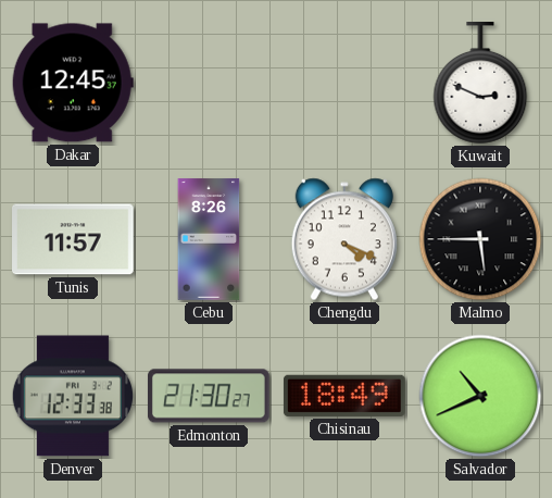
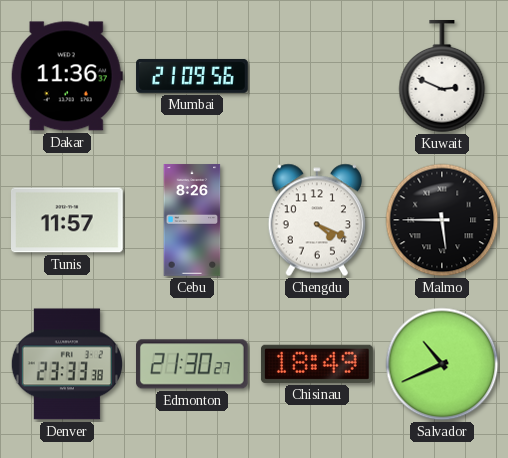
Dakar: 12:45 -> 11:36
Mumbai: none -> 21:09
Denver: 12:33 -> 23:33
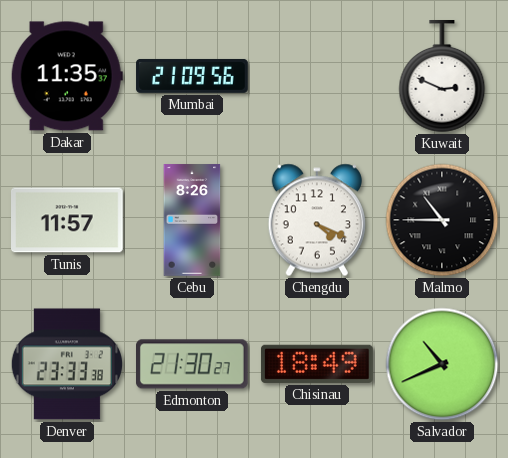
Dakar: 11:36 -> 11:35
Malmo: 5:45 -> 10:45
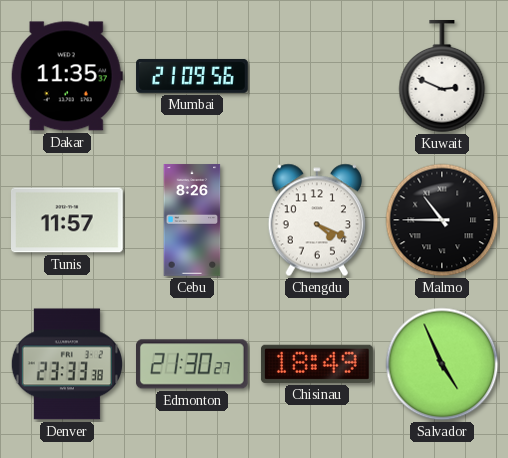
Salvador: 10:41 -> 4:56
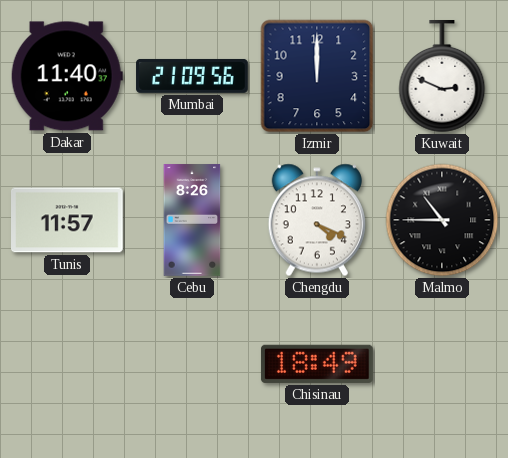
Dakar: 11:35 -> 11:40
Izmir: none -> 12:00
Denver: 23:33 -> none
Edmonton: 21:30 -> none
Salvador: 4:56 -> none
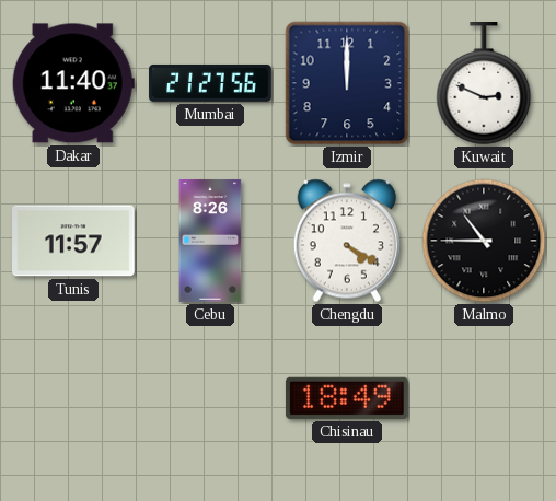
Mumbai: 21:09 -> 21:27
Chengdu: 4:19 -> 4:20
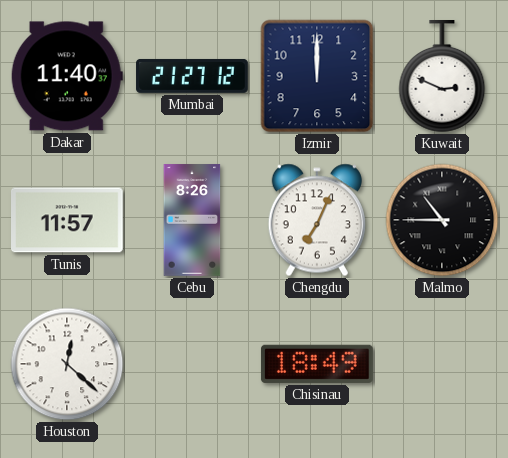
Mumbai: 21:27:56 -> 21:27:12
Chengdu: 4:20 -> 7:04
Houston: none -> 12:22
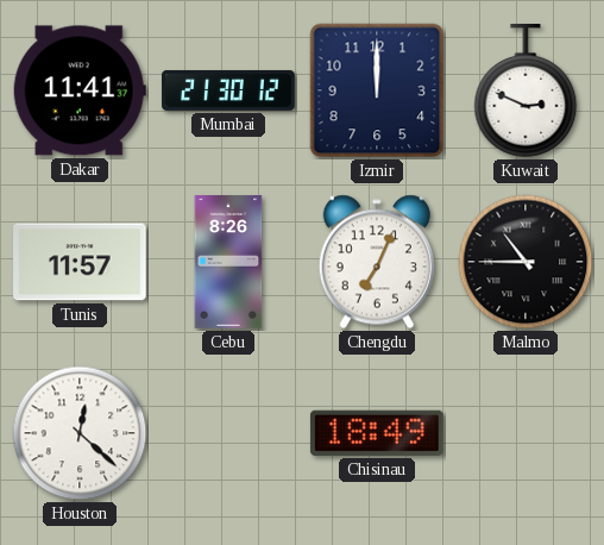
Dakar: 11:40 -> 11:41
Mumbai: 21:27 -> 21:30
